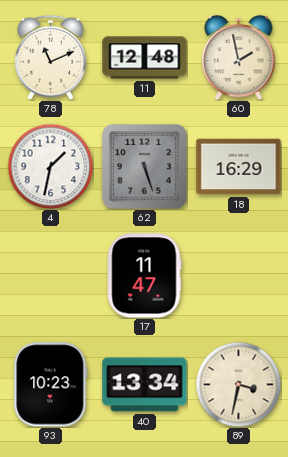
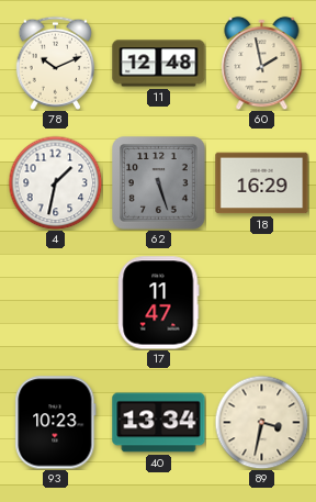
78: 11:11 -> 10:11
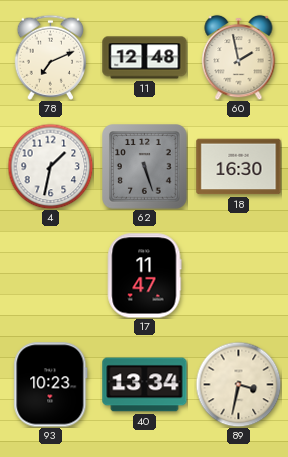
78: 10:11 -> 7:11
18: 16:29 -> 16:30
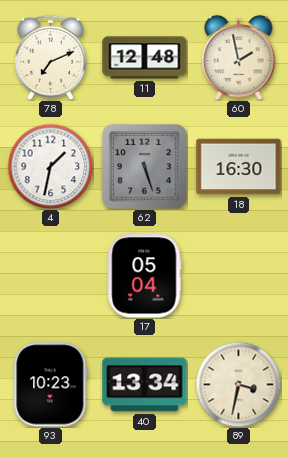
17: 11:47 -> 05:04
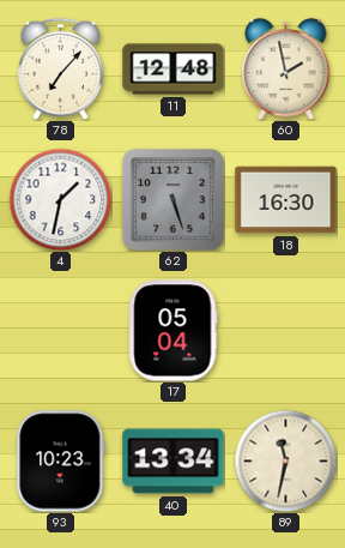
78: 7:11 -> 7:07
89: 3:32 -> 11:32
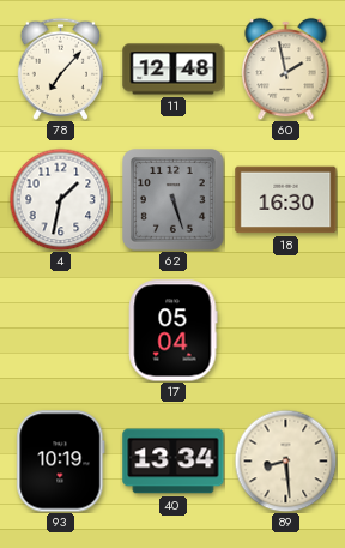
93: 10:23 -> 10:19
89: 11:32 -> 8:29
